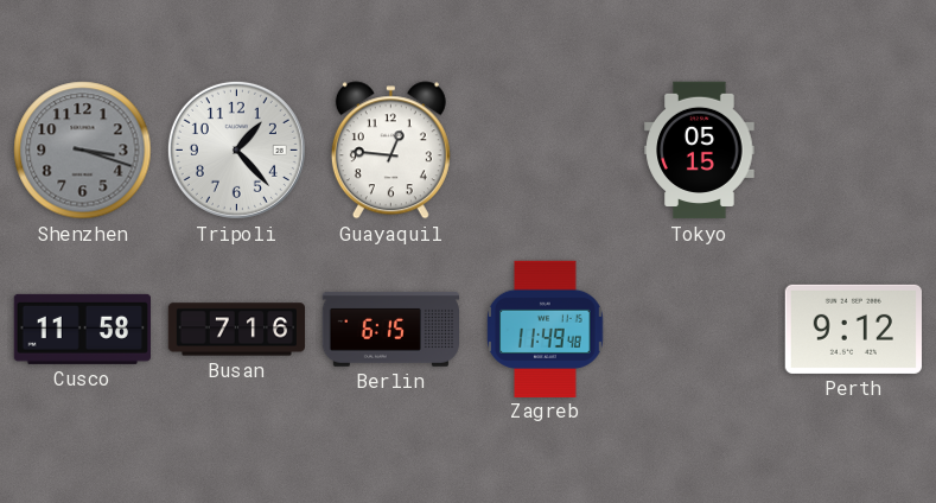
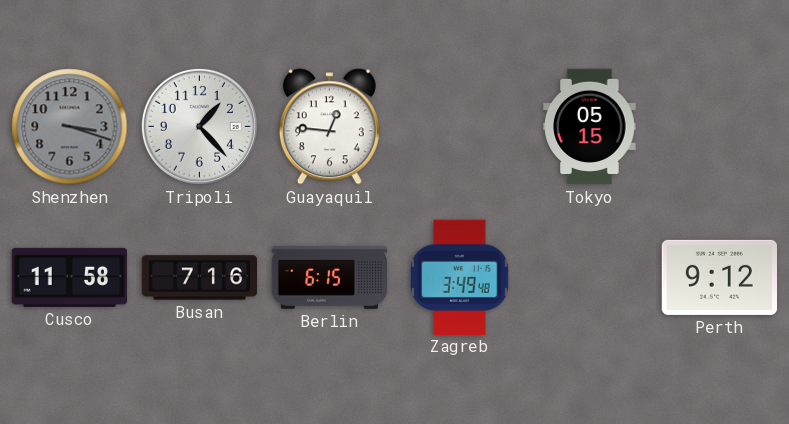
Zagreb: 11:49 -> 3:49
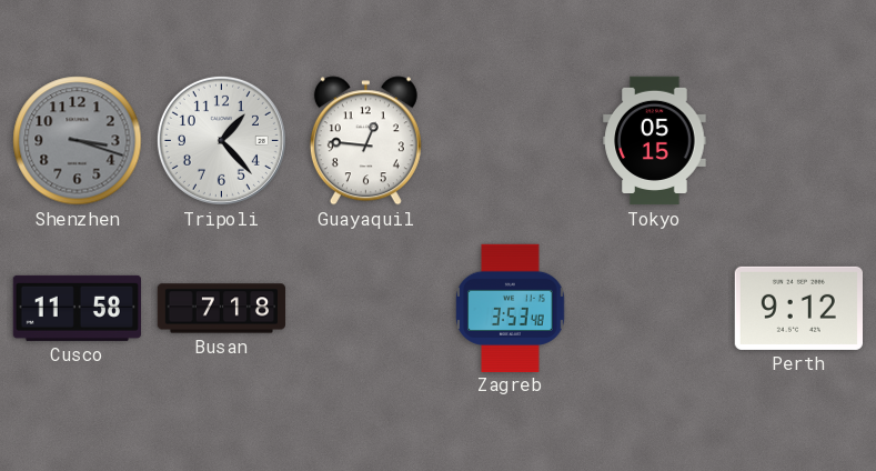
Busan: 7:16 -> 7:18
Berlin: 6:15 -> none
Zagreb: 3:49 -> 3:53
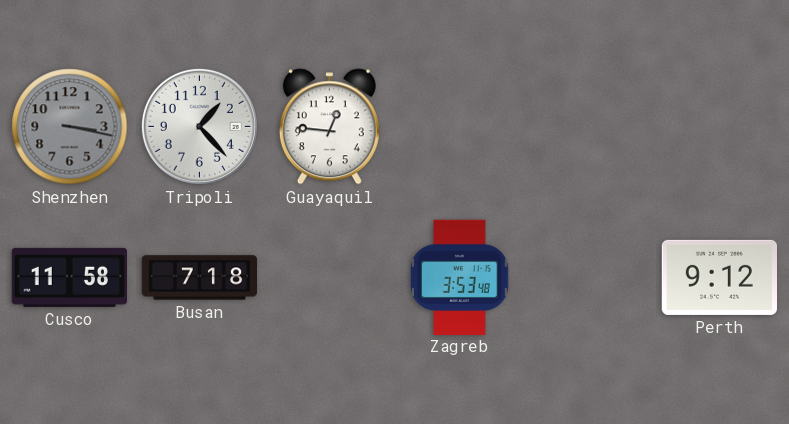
Shenzhen: 3:18 -> 3:17
Tokyo: 05:15 -> none
